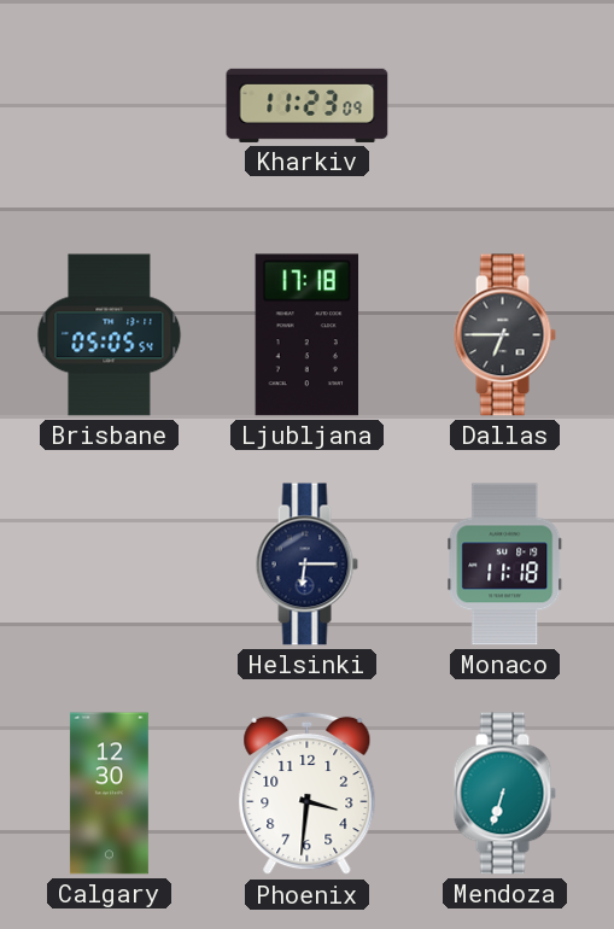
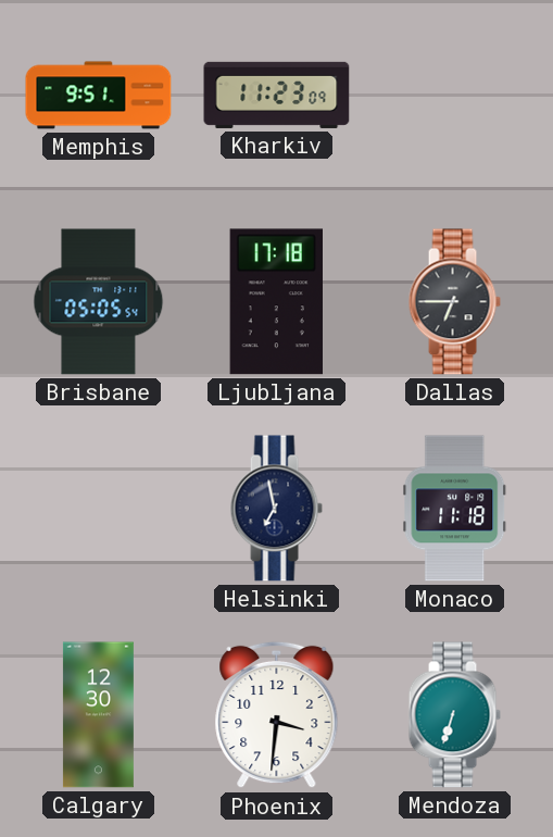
Memphis: none -> 9:51
Helsinki: 6:15 -> 6:58
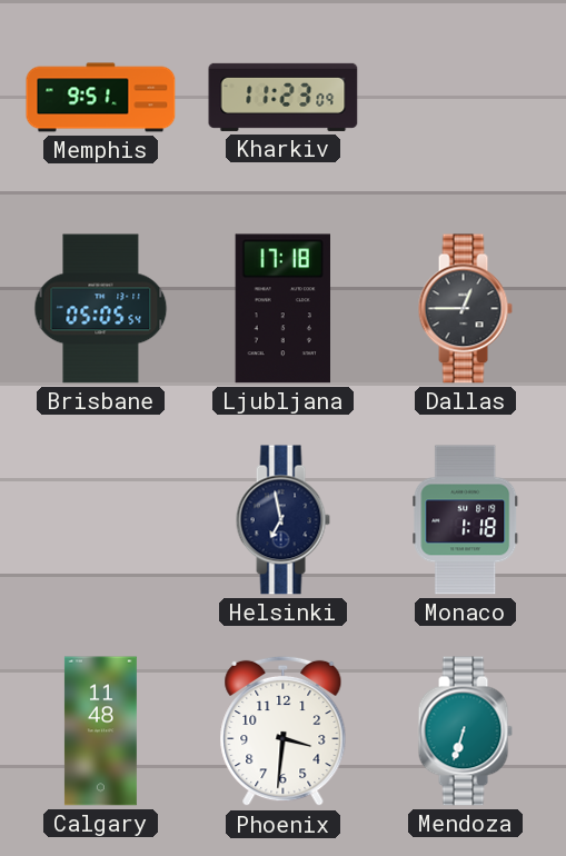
Dallas: 6:45 -> 12:45
Monaco: 11:18 -> 1:18
Calgary: 12:30 -> 11:48
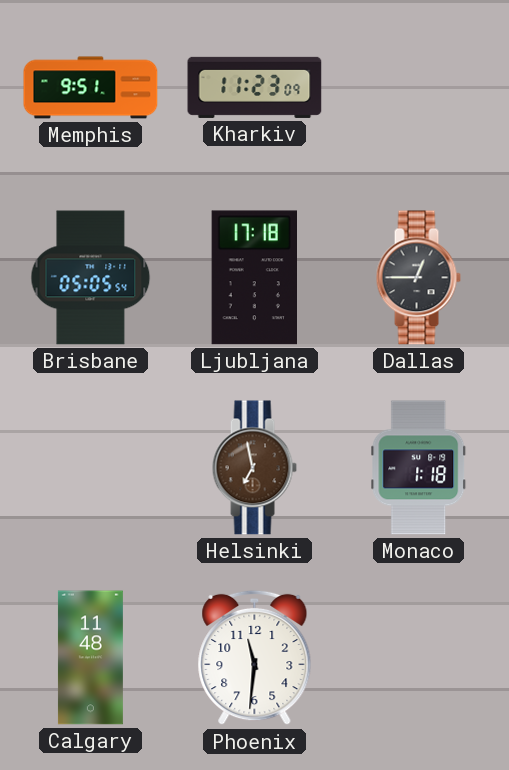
Helsinki dial: navy -> brown
Phoenix: 3:31 -> 11:31
Mendoza: 6:33 -> none
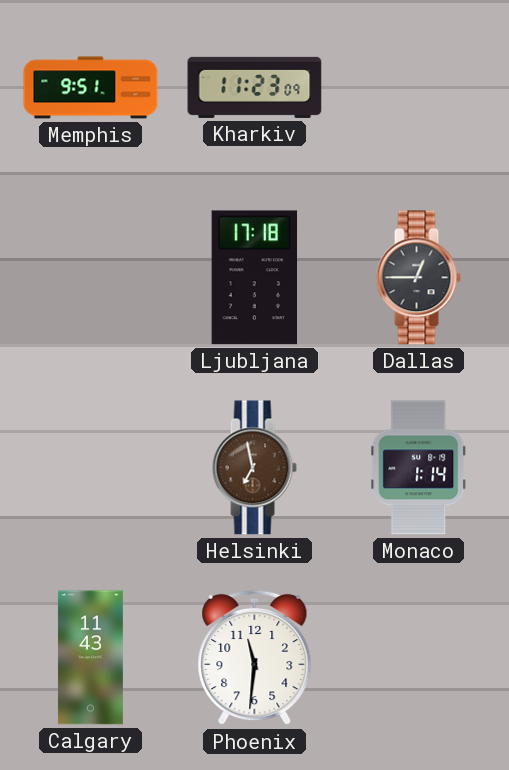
Brisbane: 05:05 -> none
Monaco: 1:18 -> 1:14
Calgary: 11:48 -> 11:43
